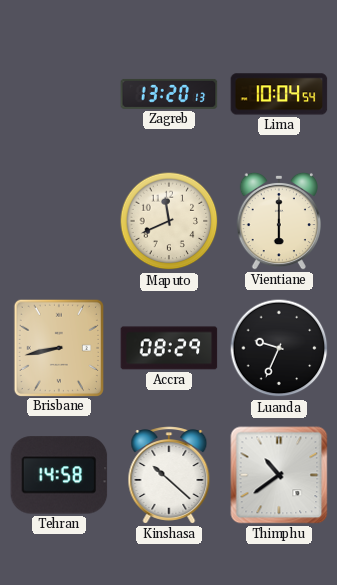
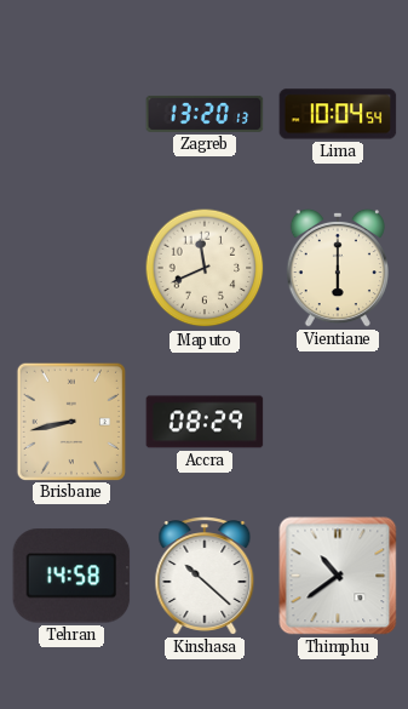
Luanda: 9:34 -> none
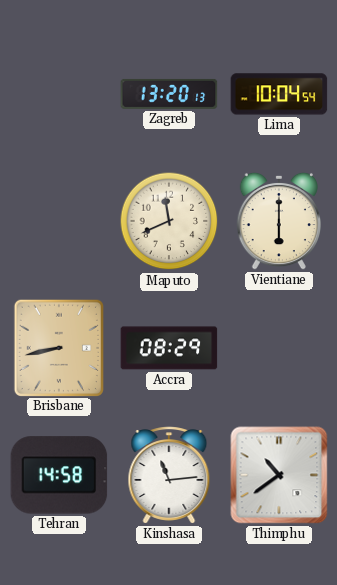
Kinshasa: 10:22 -> 11:14
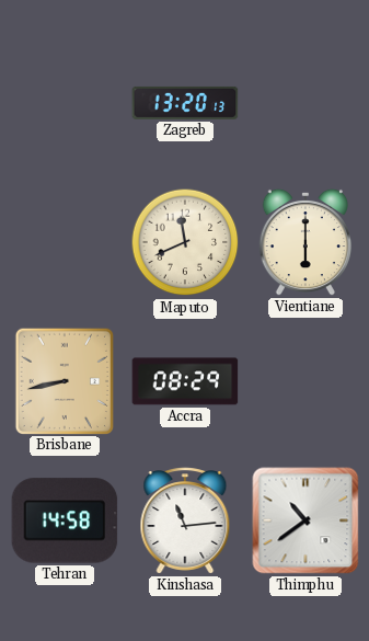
Lima: 10:04 -> none
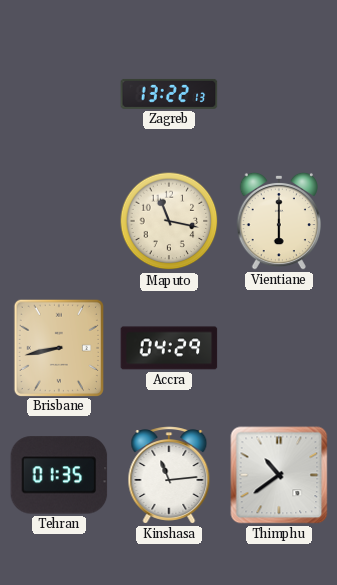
Zagreb: 13:20 -> 13:22
Maputo: 11:41 -> 11:17
Accra: 08:29 -> 04:29
Tehran: 14:58 -> 01:35
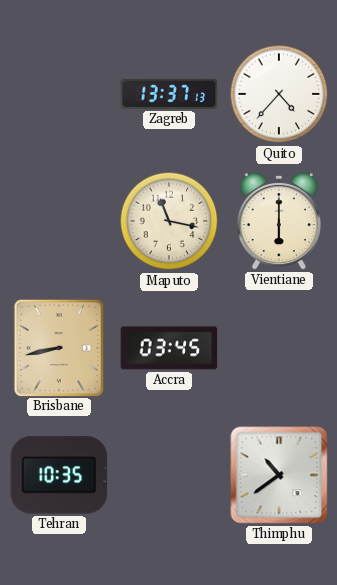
Zagreb: 13:22 -> 13:37
Quito: none -> 4:37
Accra: 04:29 -> 03:45
Tehran: 01:35 -> 10:35
Kinshasa: 11:14 -> none
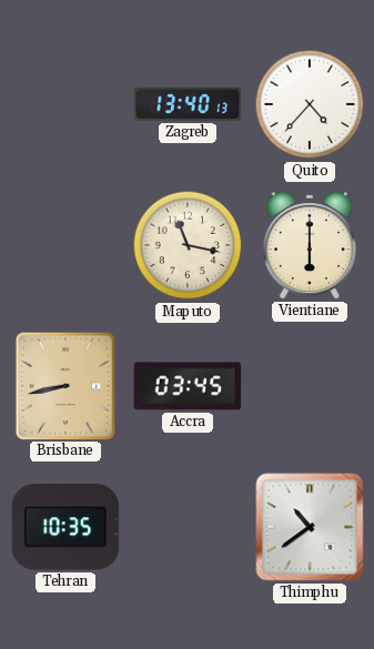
Zagreb: 13:37 -> 13:40
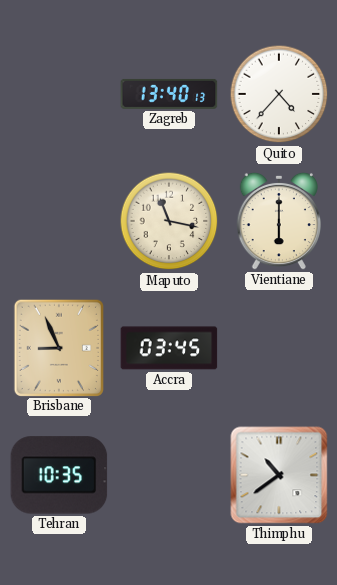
Brisbane: 8:43 -> 8:56
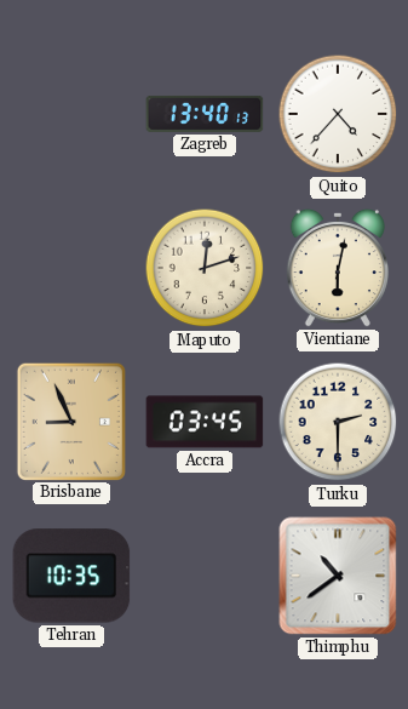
Maputo: 11:17 -> 12:12
Vientiane: 6:00 -> 6:02
Turku: none -> 2:30
